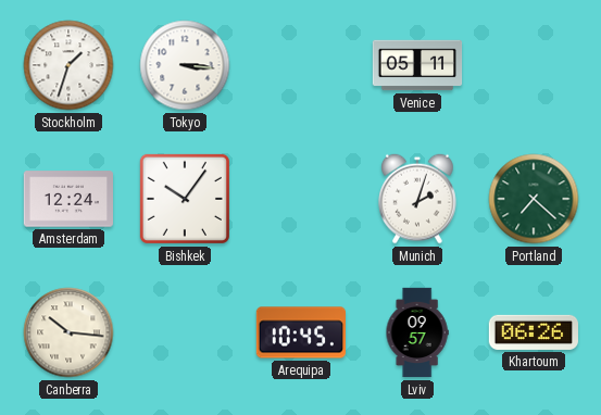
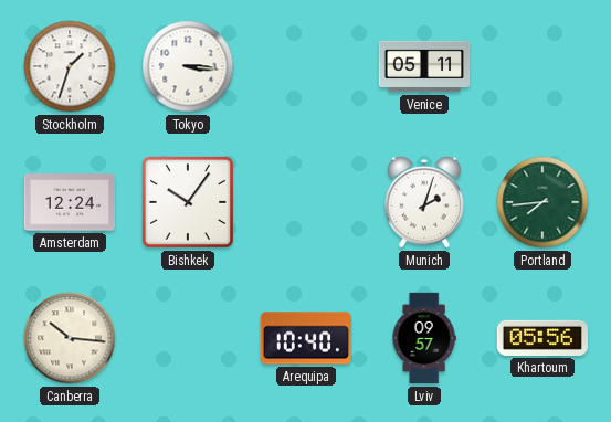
Portland: 7:22 -> 7:44
Arequipa: 10:45 -> 10:40
Khartoum: 06:26 -> 05:56
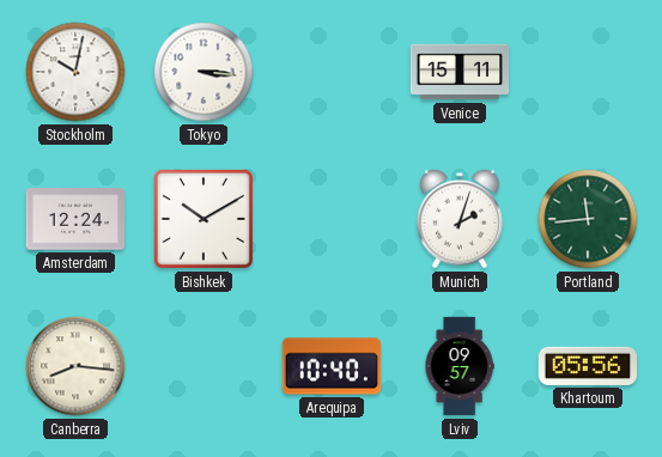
Stockholm: 1:33 -> 10:02
Venice: 05:11 -> 15:11
Bishkek: 10:06 -> 10:10
Portland: 7:44 -> 11:44
Canberra: 10:16 -> 8:16
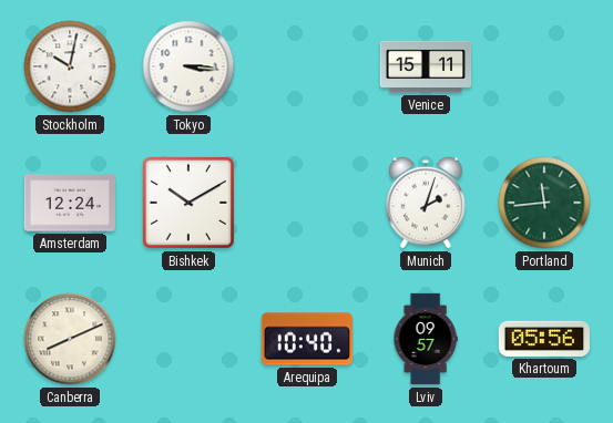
Canberra: 8:16 -> 8:11
